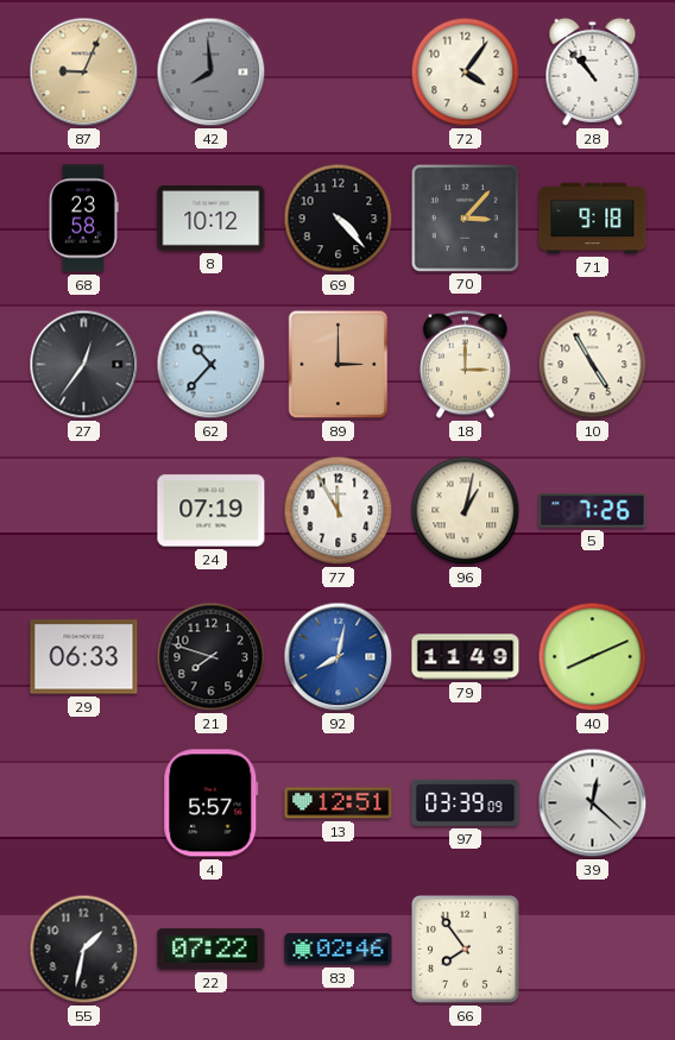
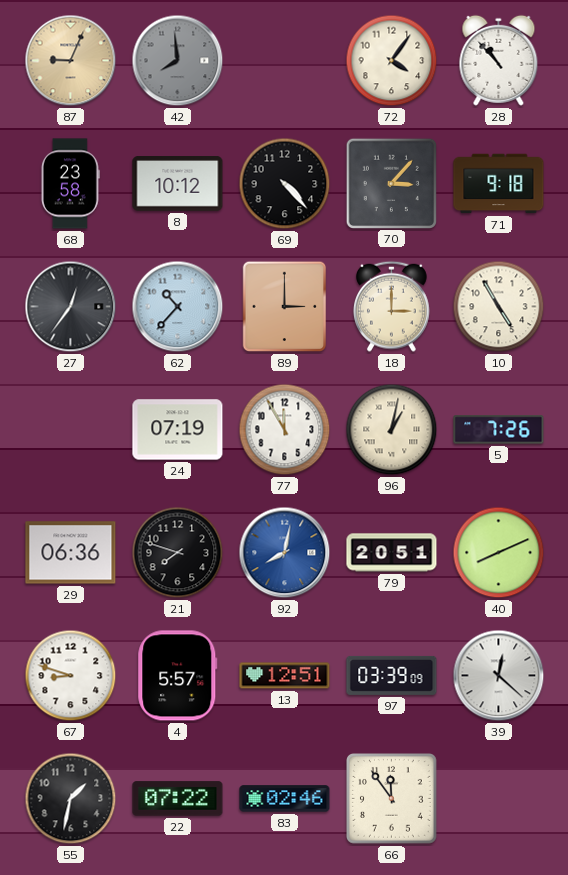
29: 06:33 -> 06:36
79: 11:49 -> 20:51
67: none -> 8:48
66: 7:54 -> 11:54
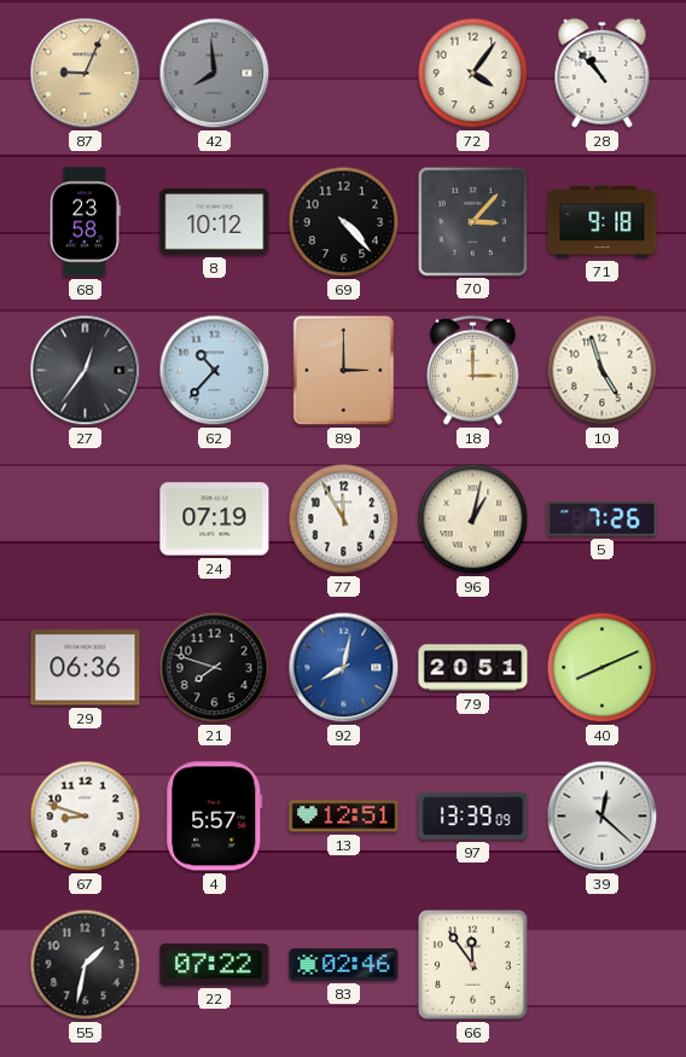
10: 4:55 -> 4:57
97: 03:39 -> 13:39
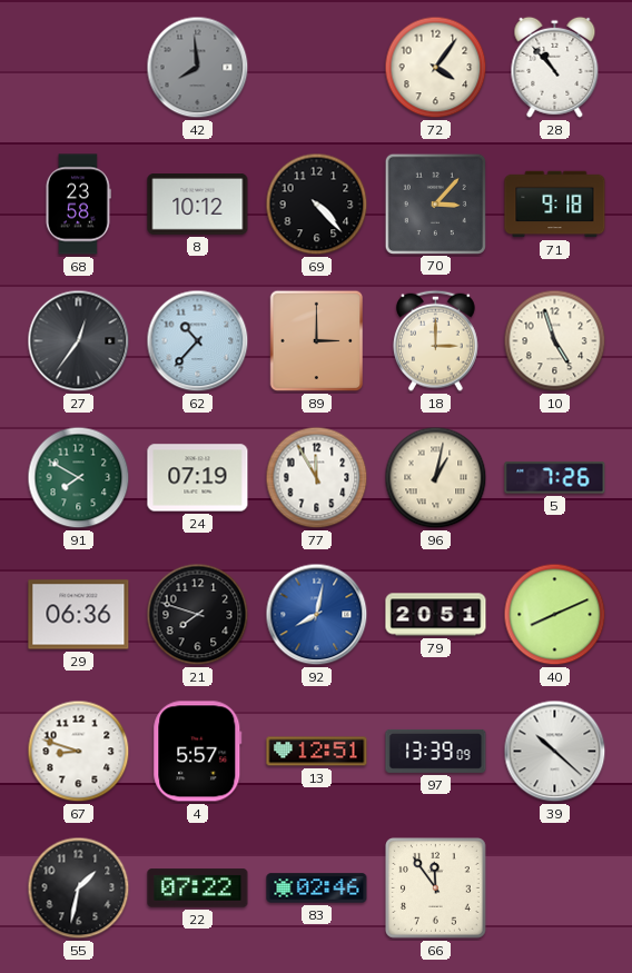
87: 9:04 -> none
91: none -> 7:50
39: 12:22 -> 10:22
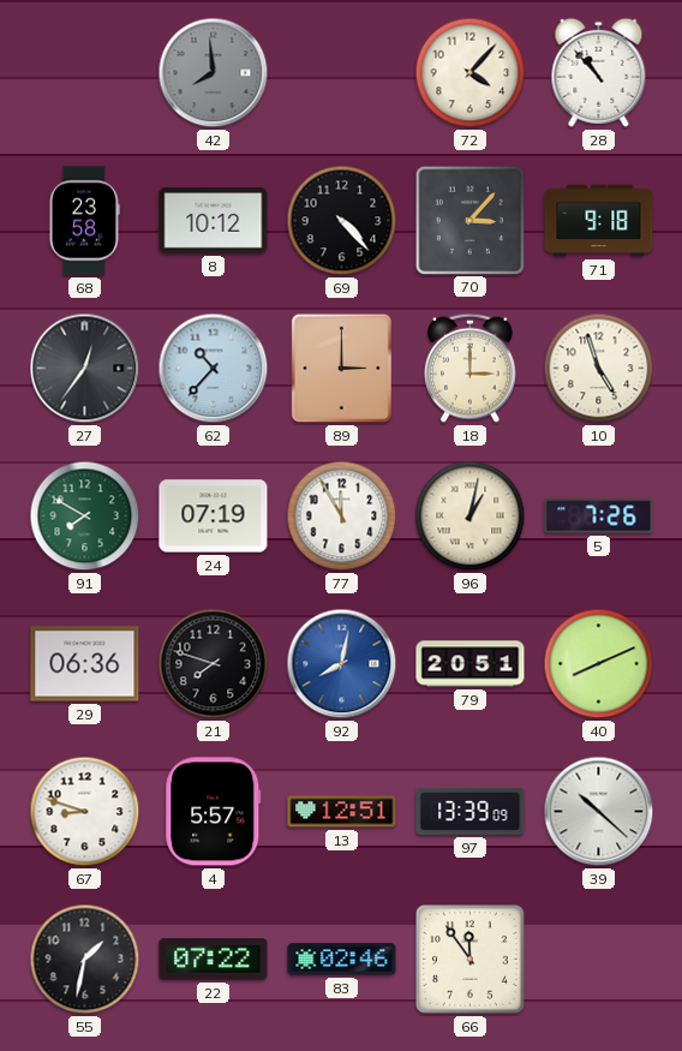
72: 4:06 -> 4:07
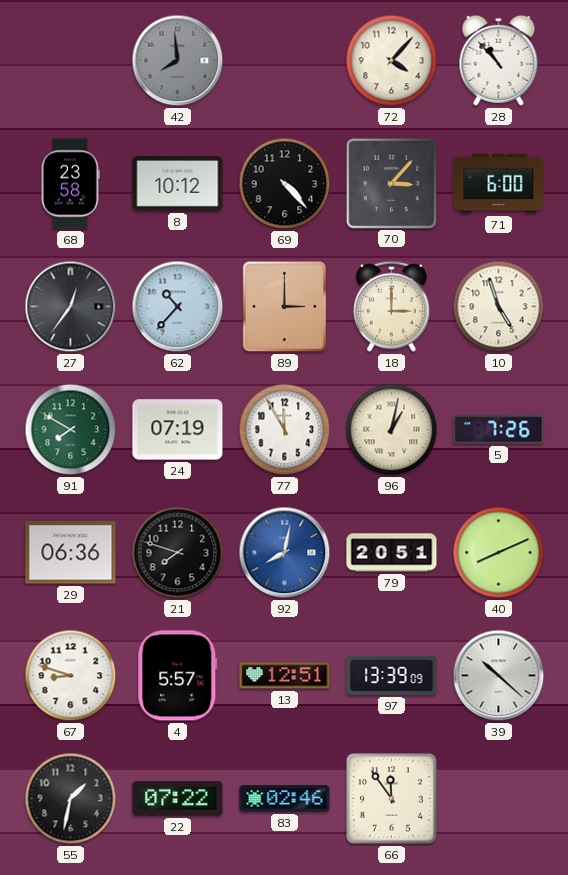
71: 9:18 -> 6:00
